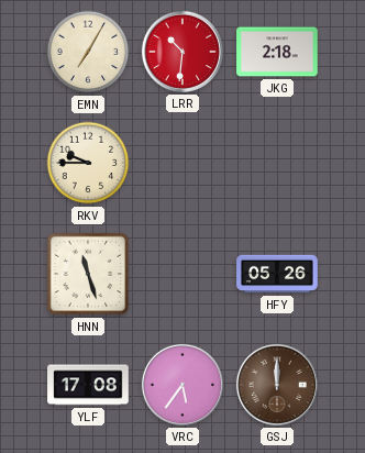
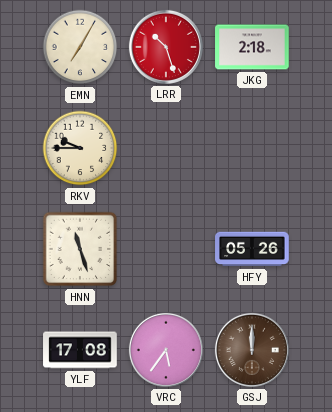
LRR: 10:31 -> 10:27
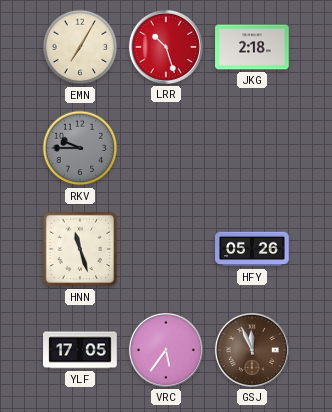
RKV dial: cream -> grey
YLF: 17:08 -> 17:05
GSJ: 12:00 -> 11:56
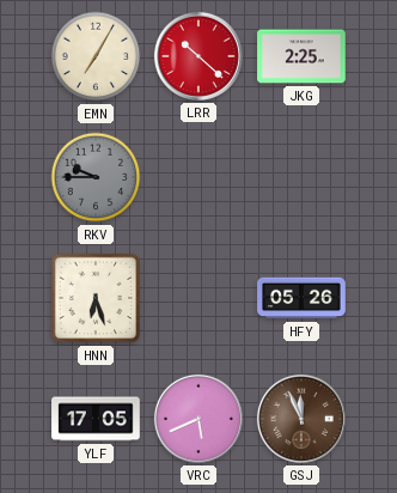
LRR: 10:27 -> 10:22
JKG: 2:18 -> 2:25
HNN: 11:27 -> 6:27
VRC: 5:36 -> 5:41
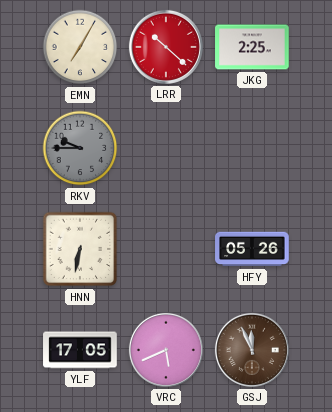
HNN: 6:27 -> 6:32
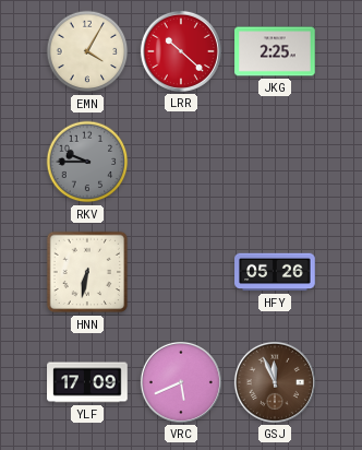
EMN: 7:05 -> 4:05
YLF: 17:05 -> 17:09
